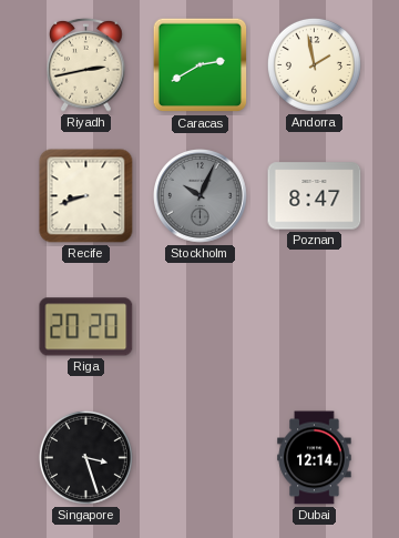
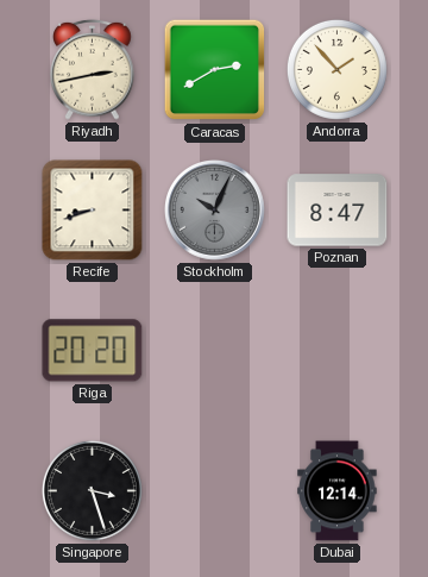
Andorra: 1:58 -> 1:53
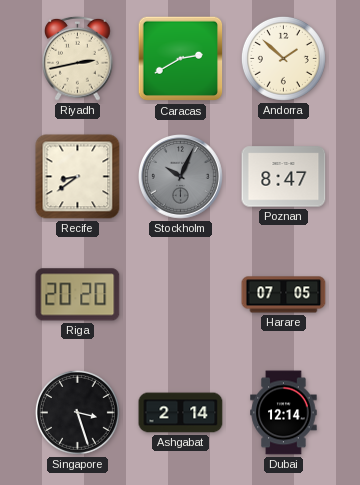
Andorra: 1:53 -> 1:52
Recife: 8:42 -> 8:39
Harare: none -> 07:05
Ashgabat: none -> 2:14
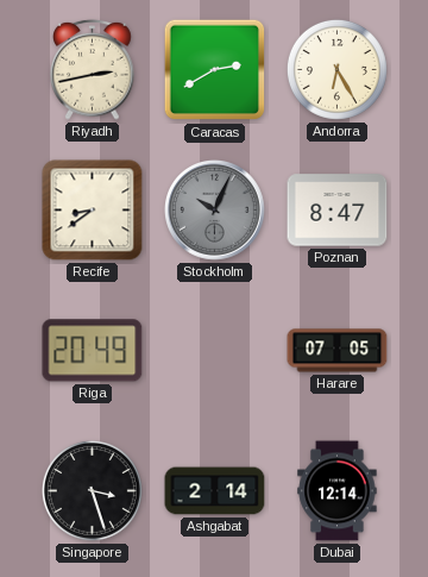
Andorra: 1:52 -> 6:25
Riga: 20:20 -> 20:49
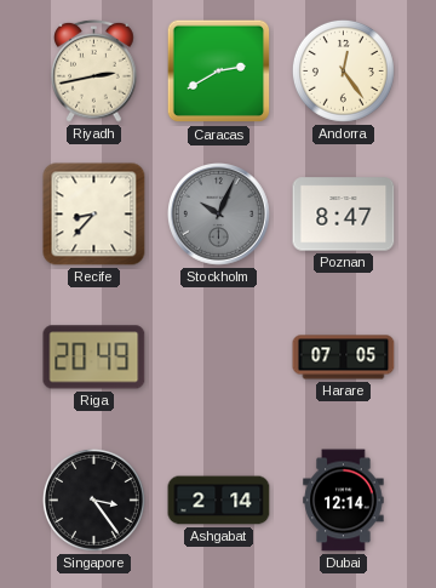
Andorra: 6:25 -> 12:24
Recife: 8:39 -> 8:37
Singapore: 3:27 -> 3:24
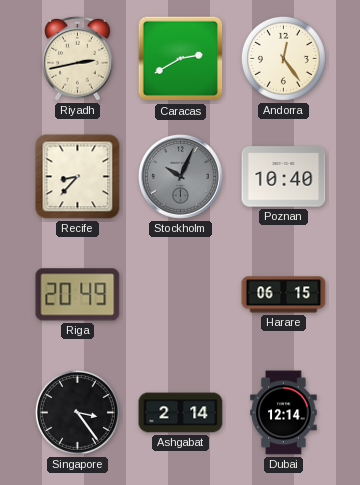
Poznan: 8:47 -> 10:40
Harare: 07:05 -> 06:15
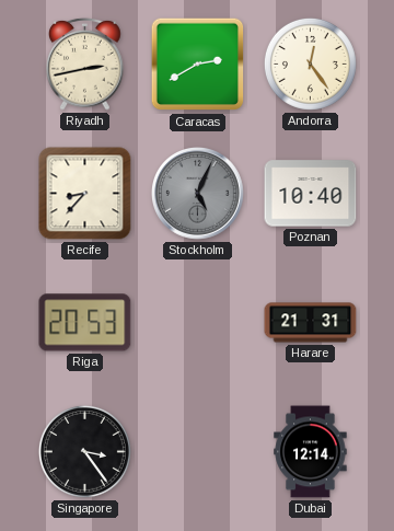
Stockholm: 10:04 -> 5:04
Riga: 20:49 -> 20:53
Harare: 06:15 -> 21:31
Ashgabat: 2:14 -> none
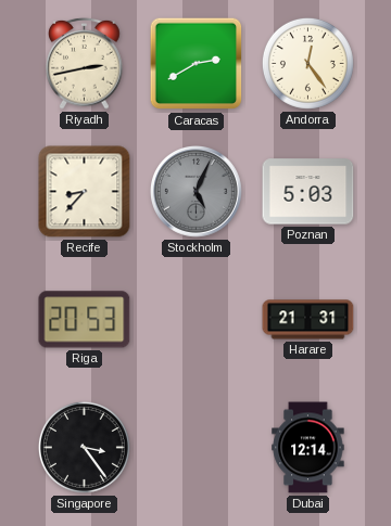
Poznan: 10:40 -> 5:03
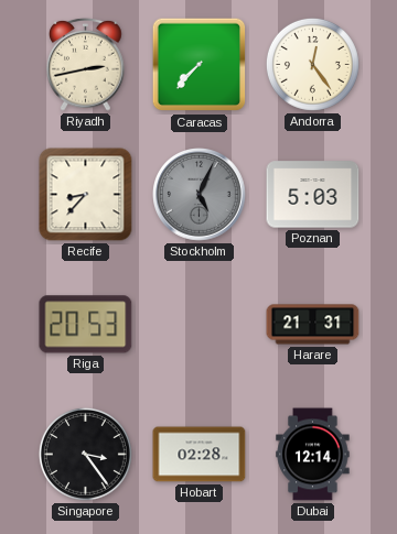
Caracas: 2:40 -> 7:37
Hobart: none -> 02:28
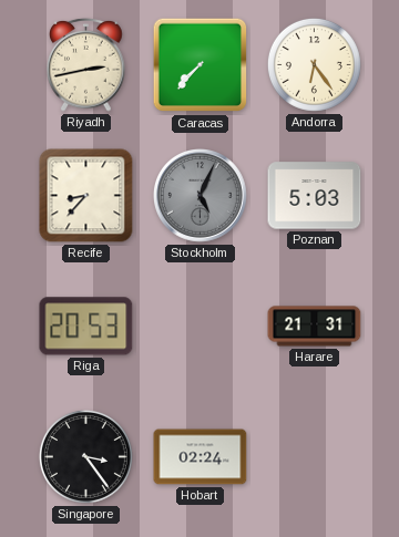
Andorra: 12:24 -> 6:24
Hobart: 02:28 -> 02:24
Dubai: 12:14 -> none
